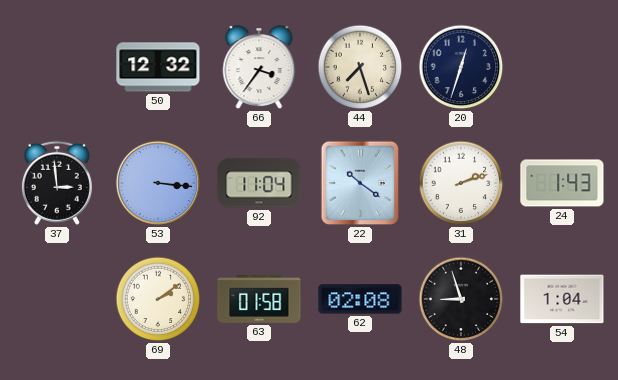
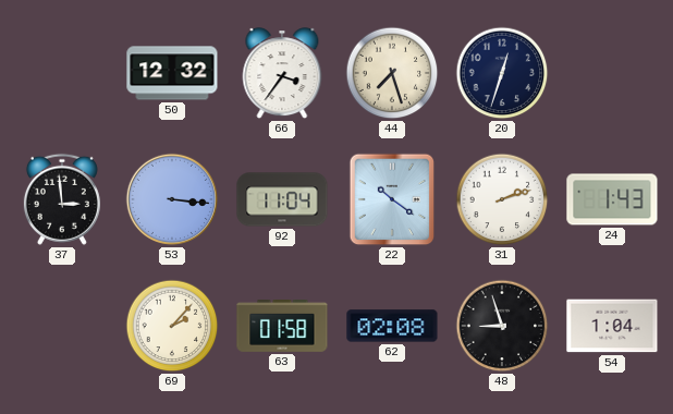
69: 2:09 -> 2:07
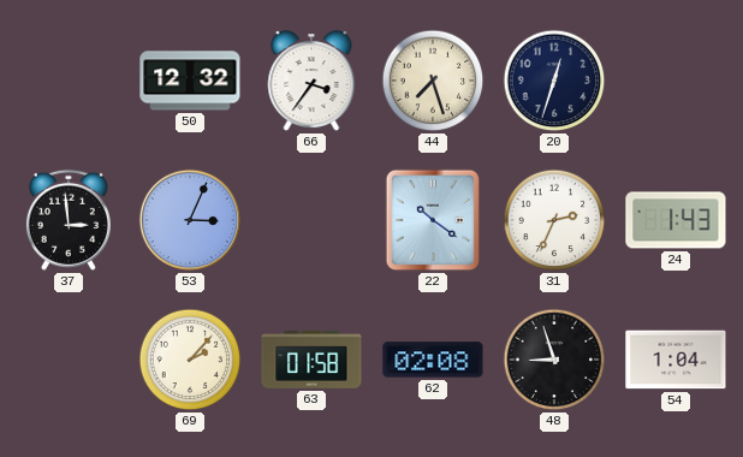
53: 3:16 -> 3:04
92: 11:04 -> none
31: 2:12 -> 2:34
